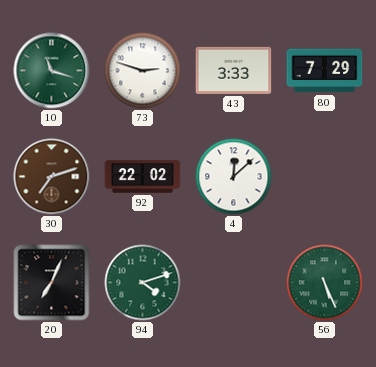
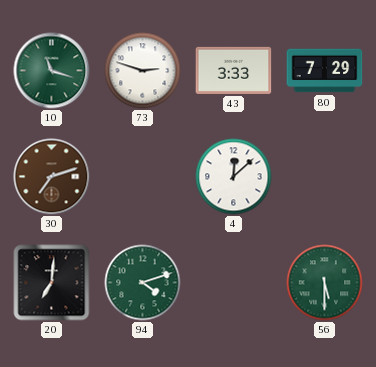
92: 22:02 -> none
20: 7:04 -> 7:01
56: 5:26 -> 5:30
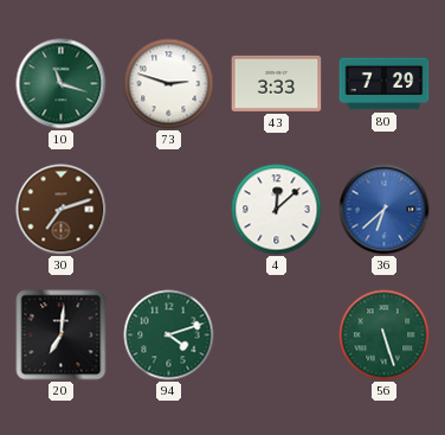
36: none -> 6:38
56: 5:30 -> 5:27
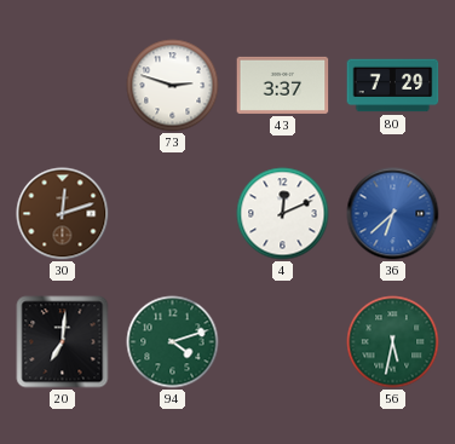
10: 11:18 -> none
43: 3:33 -> 3:37
30: 7:12 -> 12:12
4: 12:08 -> 12:11
56: 5:27 -> 5:32
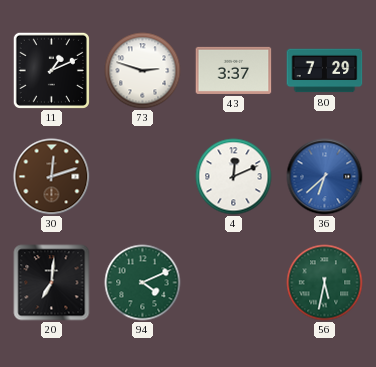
11: none -> 1:11
94: 4:12 -> 4:11
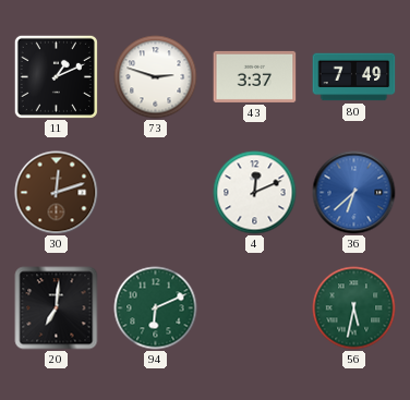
80: 7:29 -> 7:49
94: 4:11 -> 6:11
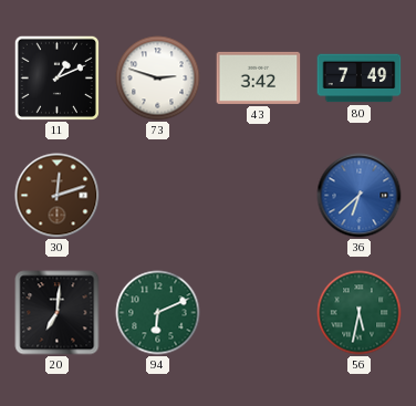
43: 3:37 -> 3:42
4: 12:11 -> none
